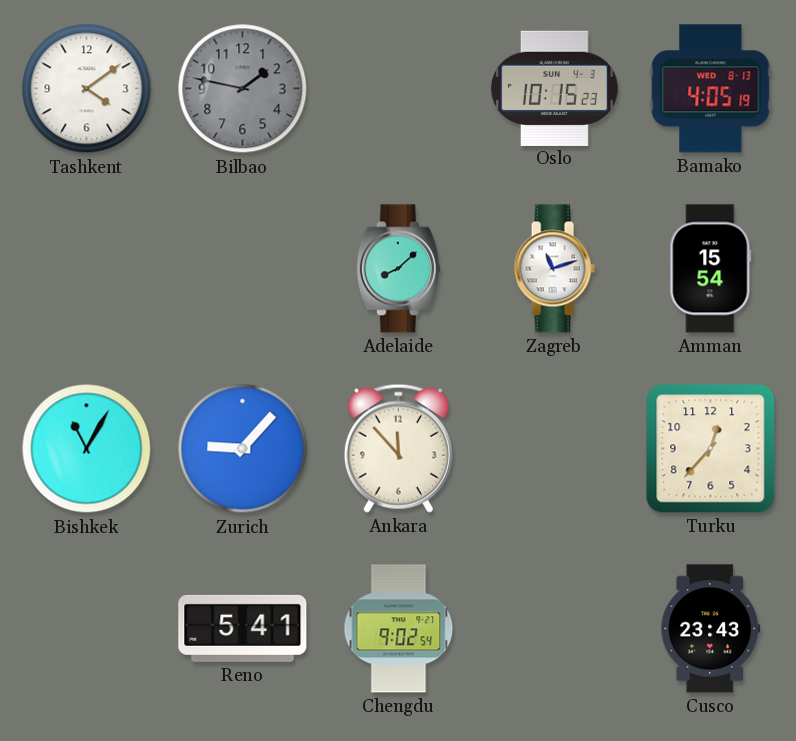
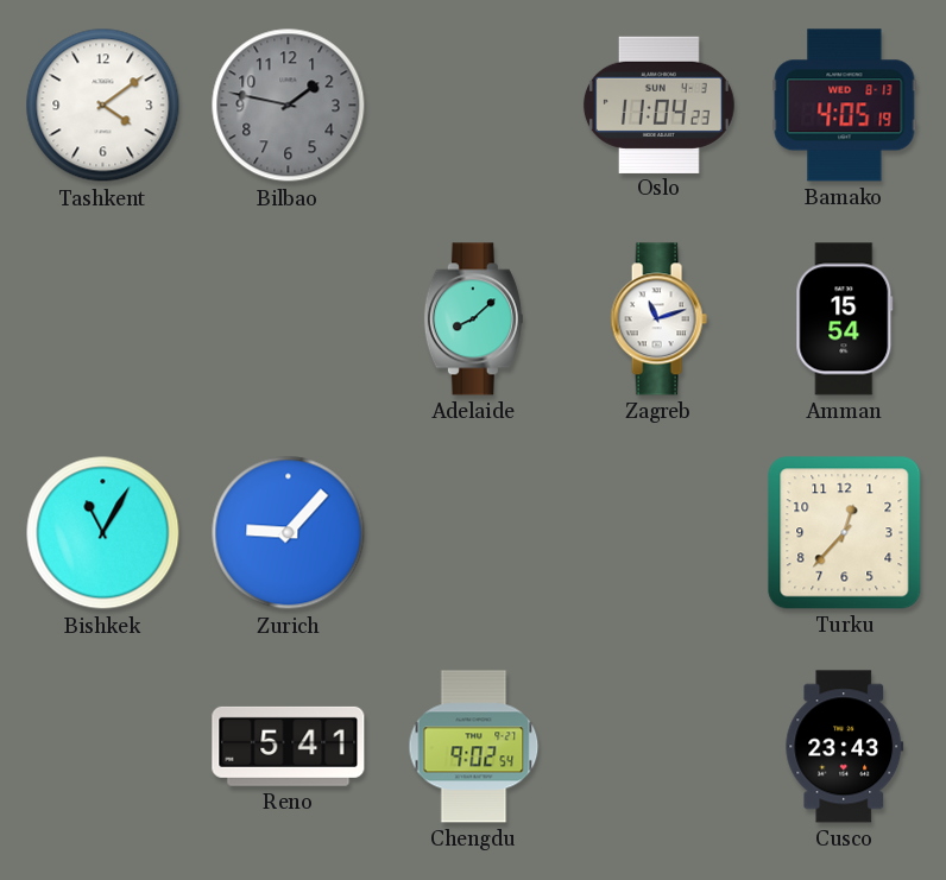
Oslo: 10:15 -> 11:04
Ankara: 11:53 -> none
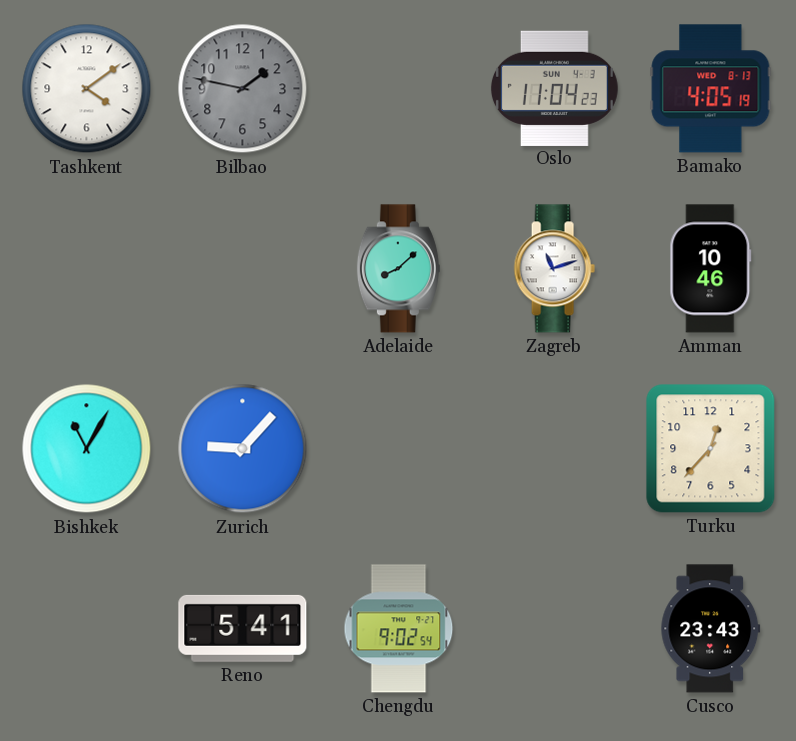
Amman: 15:54 -> 10:46
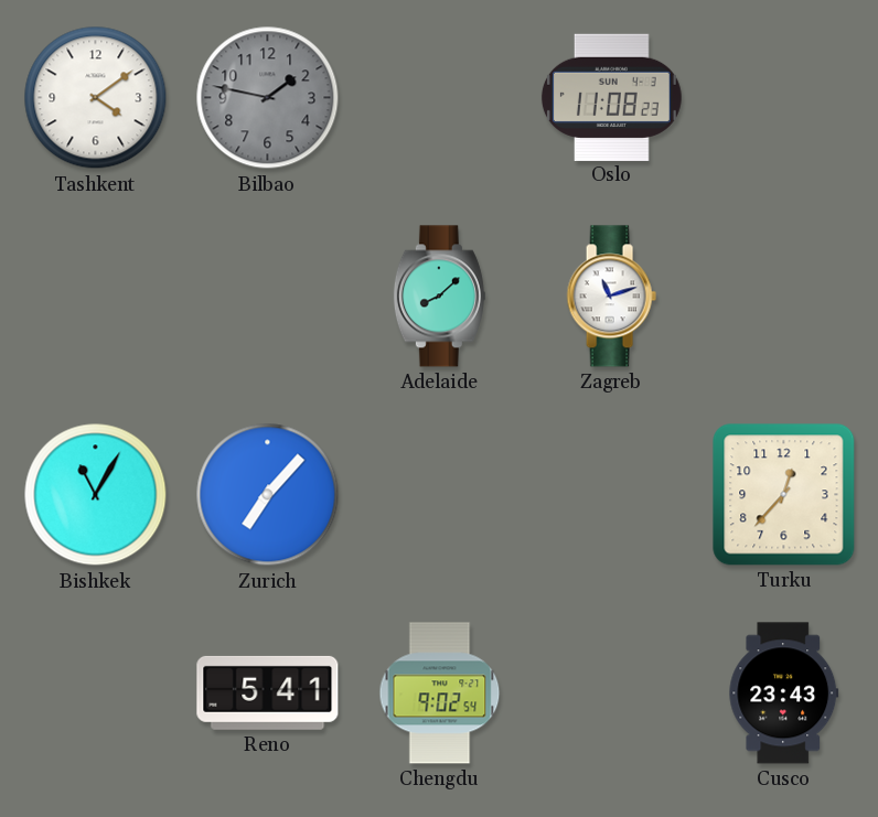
Oslo: 11:04 -> 11:08
Bamako: 4:05 -> none
Amman: 10:46 -> none
Zurich: 9:07 -> 7:07
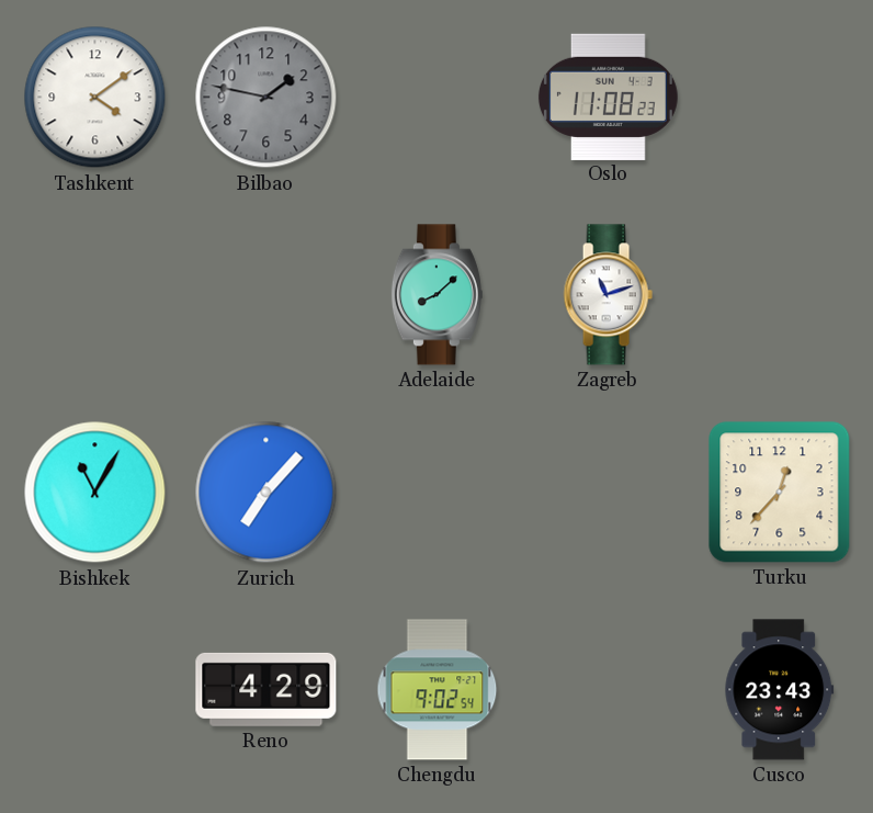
Reno: 5:41 -> 4:29
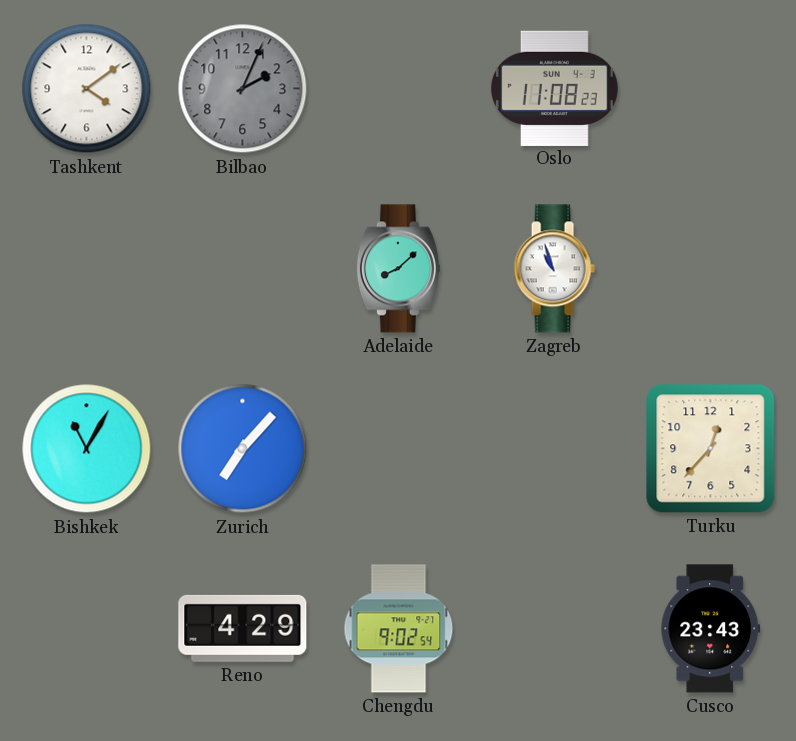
Bilbao: 1:47 -> 2:04
Zagreb: 11:12 -> 10:57
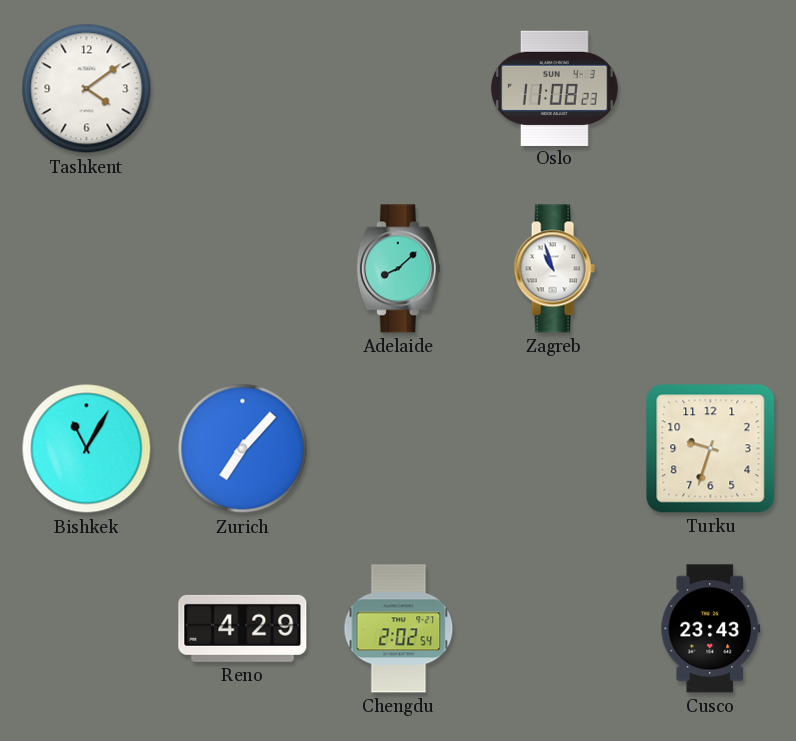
Bilbao: 2:04 -> none
Turku: 12:37 -> 9:33
Chengdu: 9:02 -> 2:02
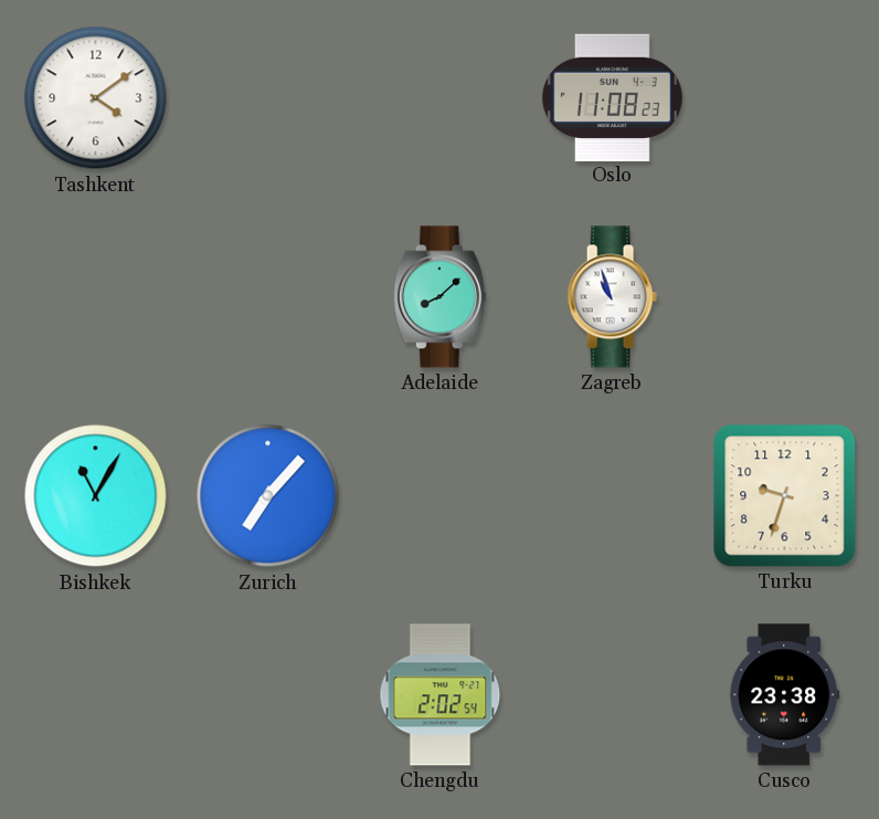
Reno: 4:29 -> none
Cusco: 23:43 -> 23:38
